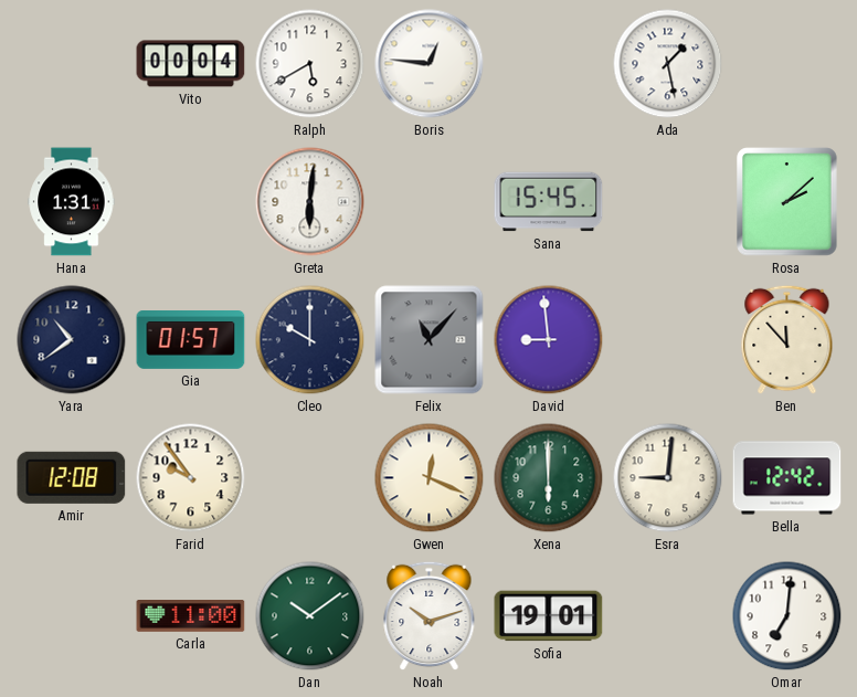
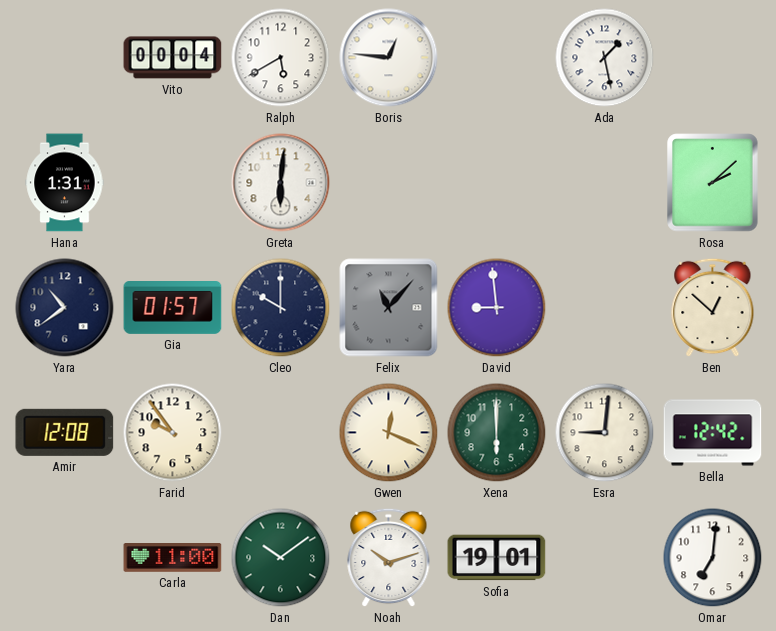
Sana: 15:45 -> none
Ben: 11:53 -> 12:52
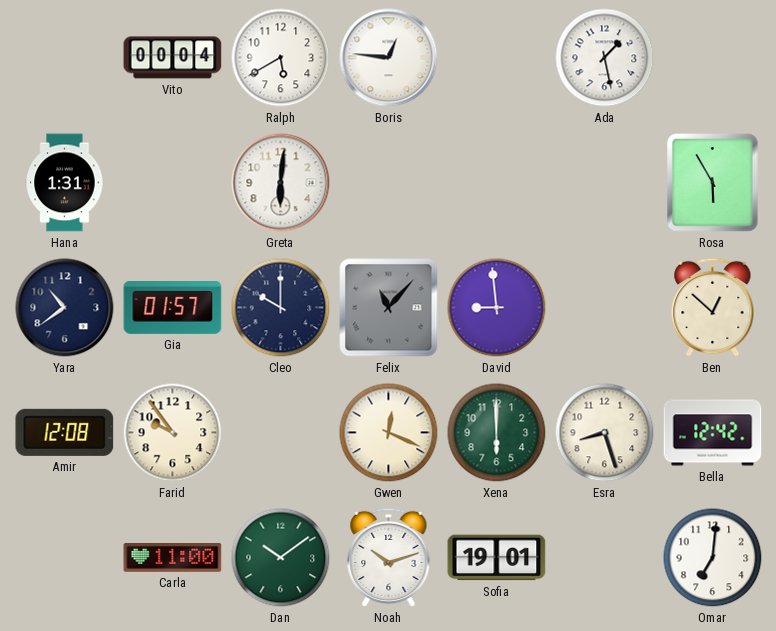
Rosa: 2:08 -> 5:55
Esra: 9:01 -> 8:27
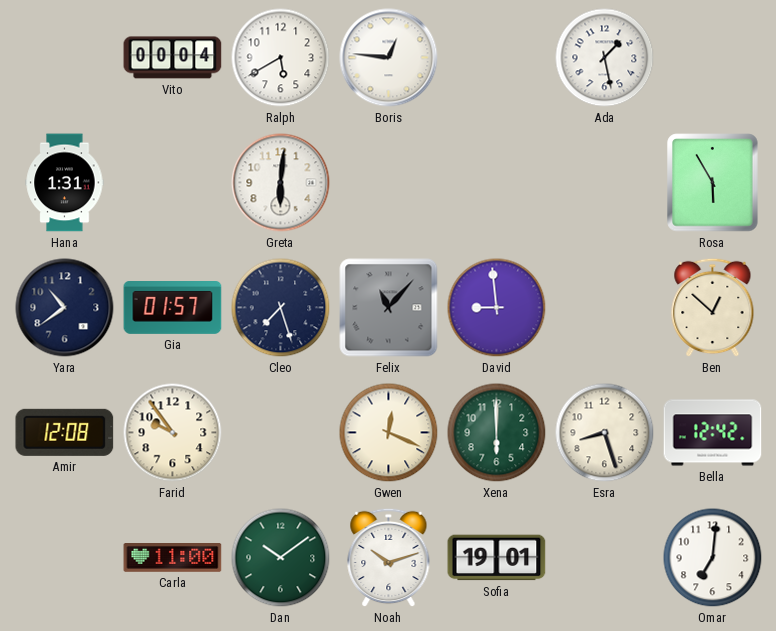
Cleo: 10:00 -> 7:27
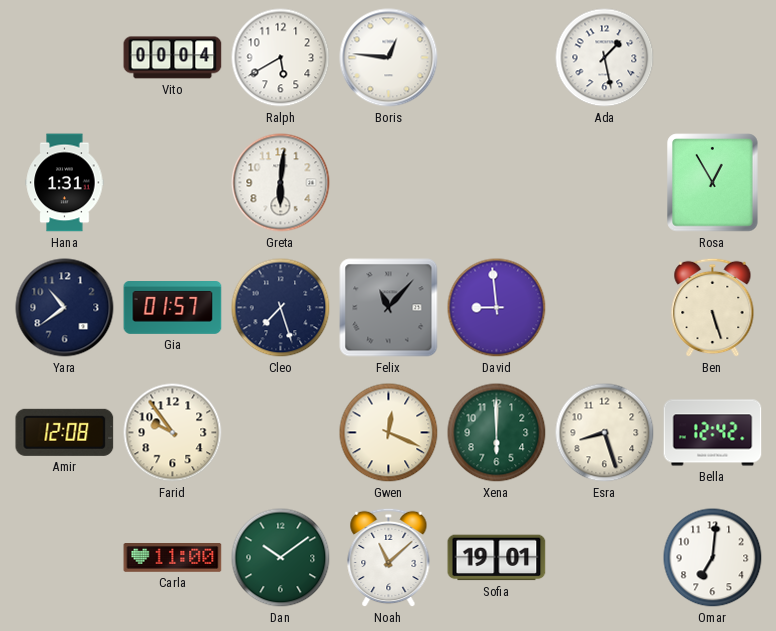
Rosa: 5:55 -> 12:55
Ben: 12:52 -> 5:27
Noah: 10:12 -> 11:08
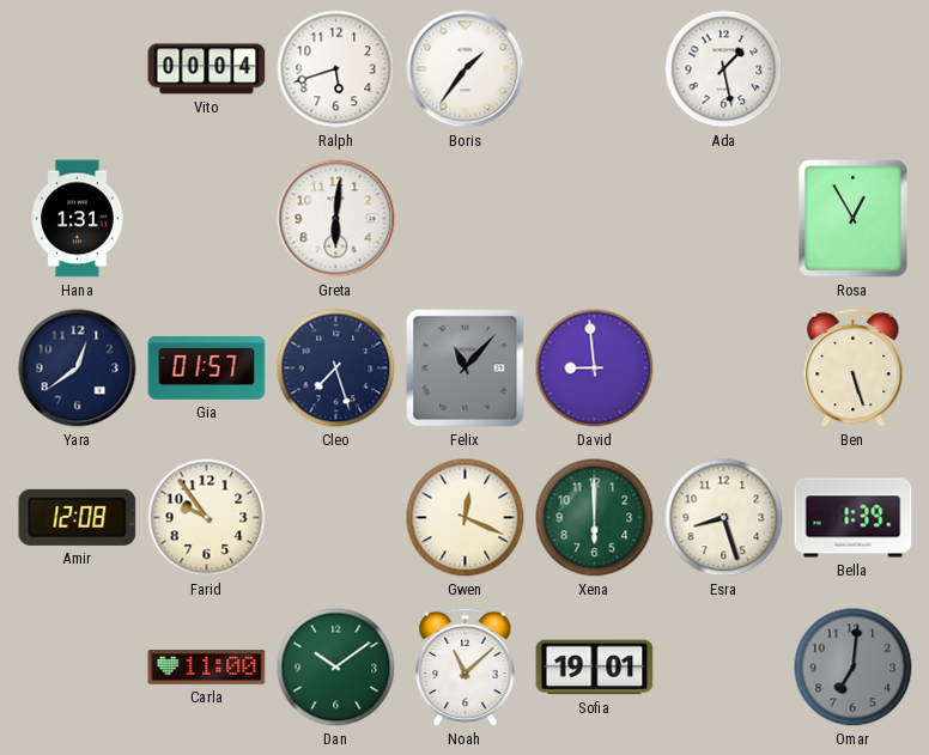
Ralph: 5:40 -> 5:42
Boris: 12:46 -> 1:36
Yara: 10:39 -> 12:39
Bella: 12:42 -> 1:39
Omar dial: white -> grey
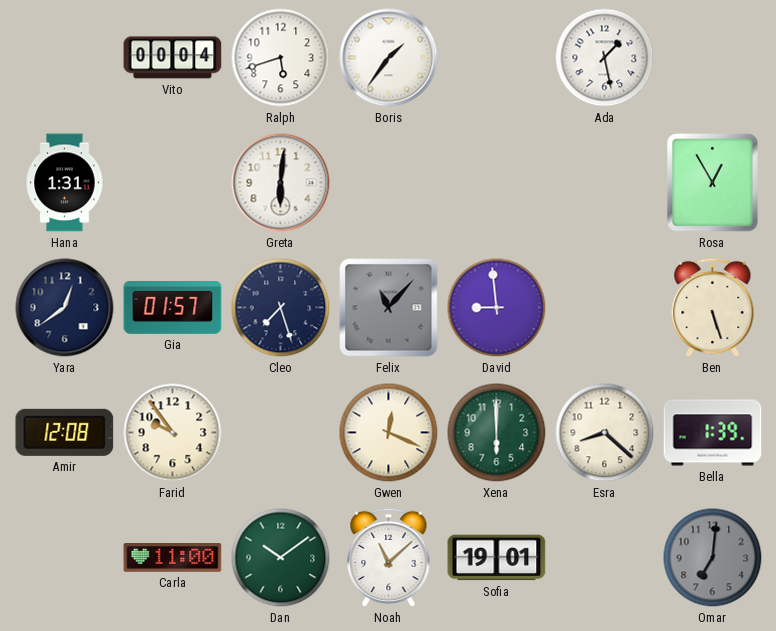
Esra: 8:27 -> 8:22
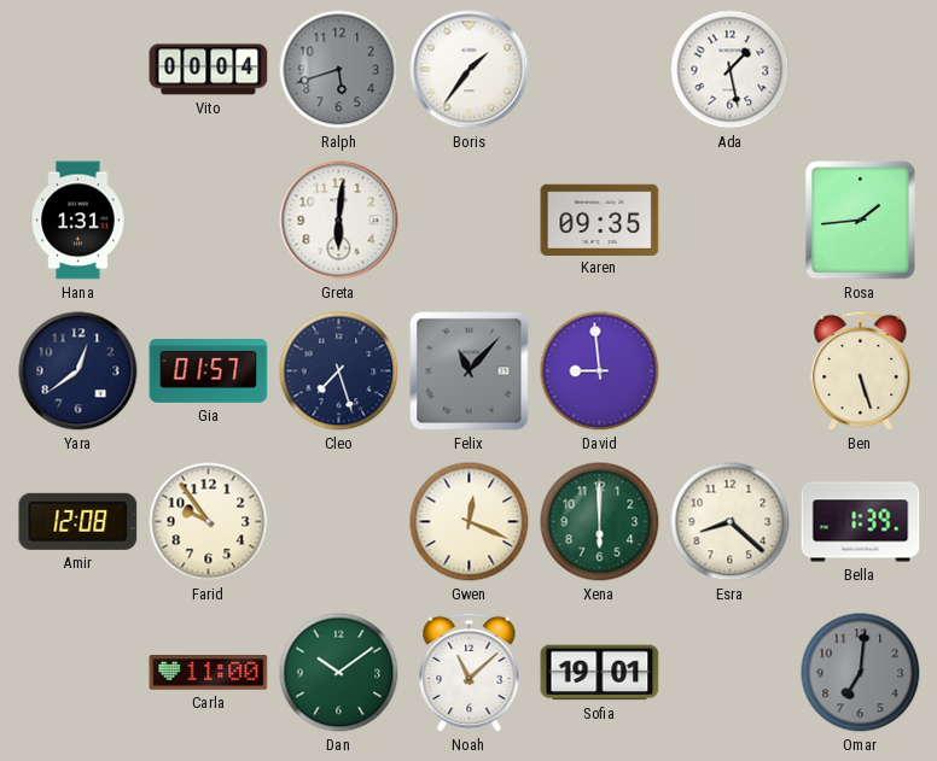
Ralph dial: white -> grey
Karen: none -> 09:35
Rosa: 12:55 -> 1:44
